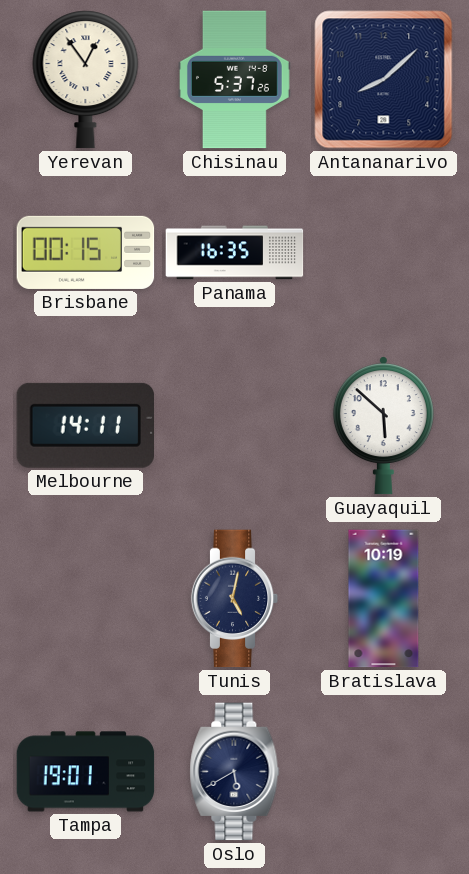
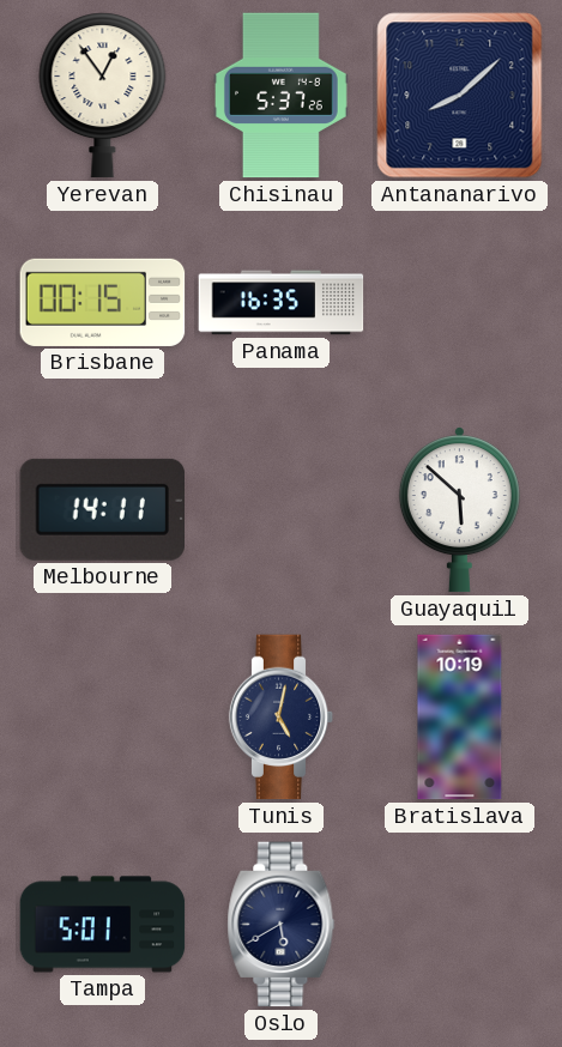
Tampa: 19:01 -> 5:01
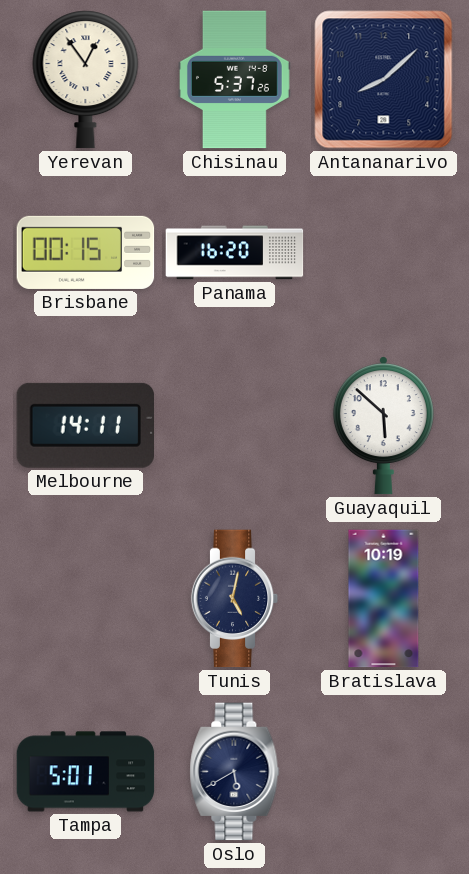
Panama: 16:35 -> 16:20
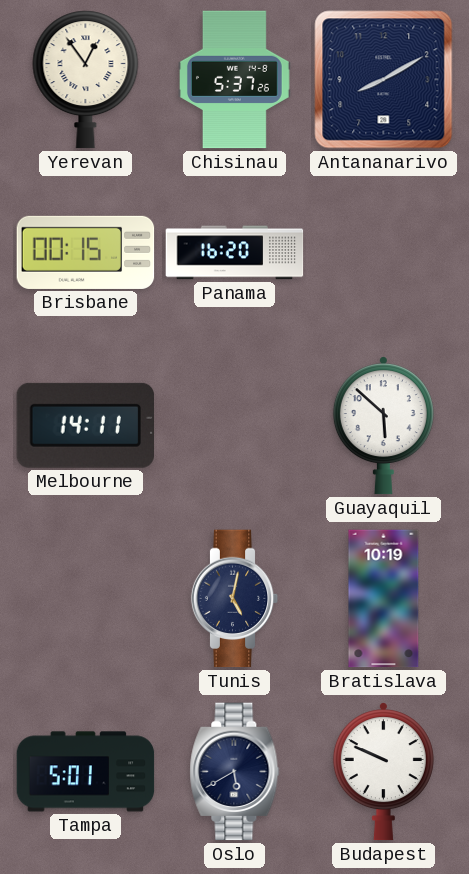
Antananarivo: 8:08 -> 8:10
Budapest: none -> 9:49
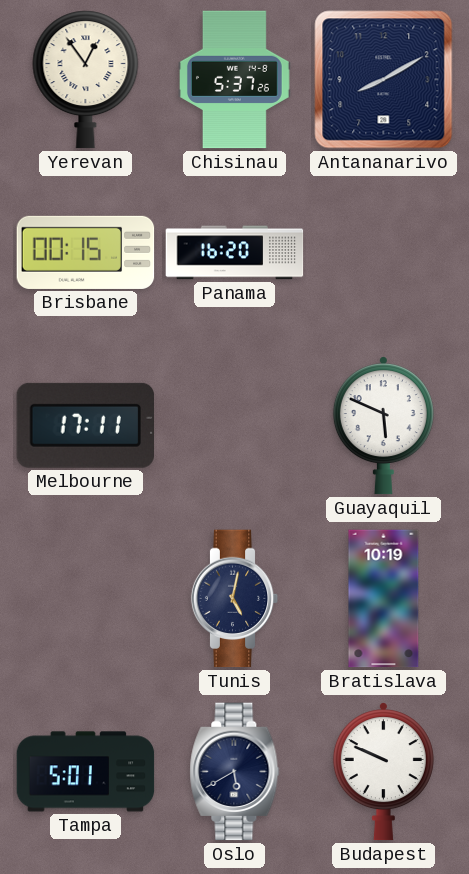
Melbourne: 14:11 -> 17:11
Guayaquil: 5:52 -> 5:49
